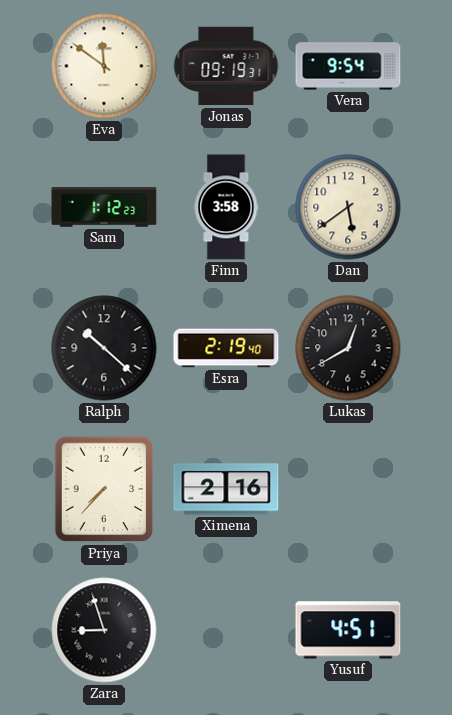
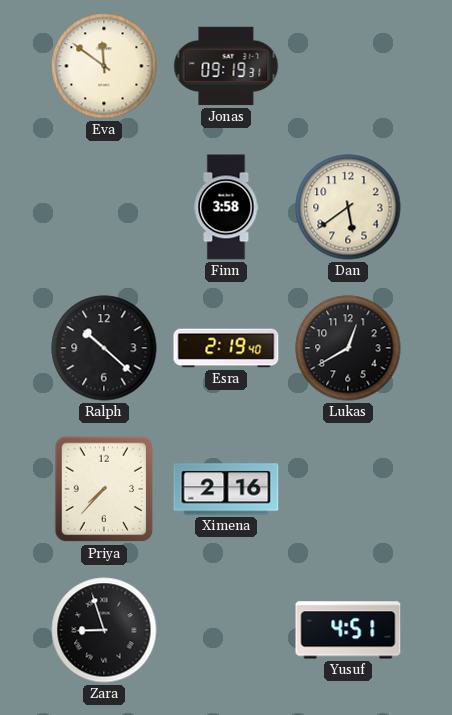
Vera: 9:54 -> none
Sam: 1:12 -> none
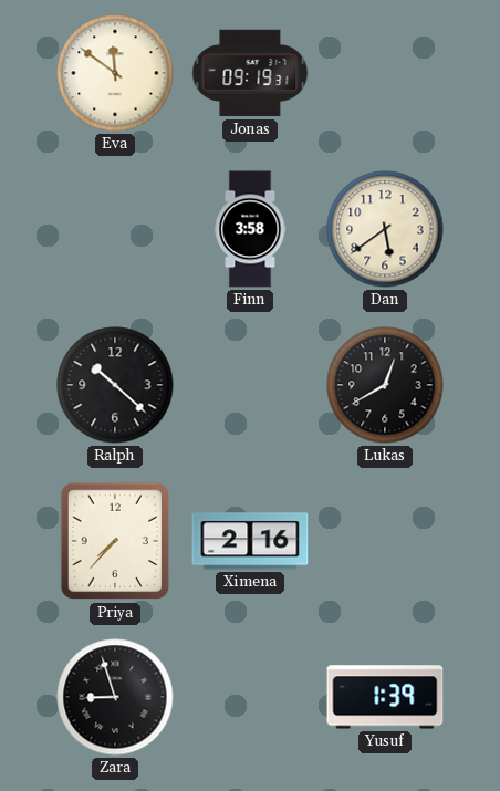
Esra: 2:19 -> none
Yusuf: 4:51 -> 1:39
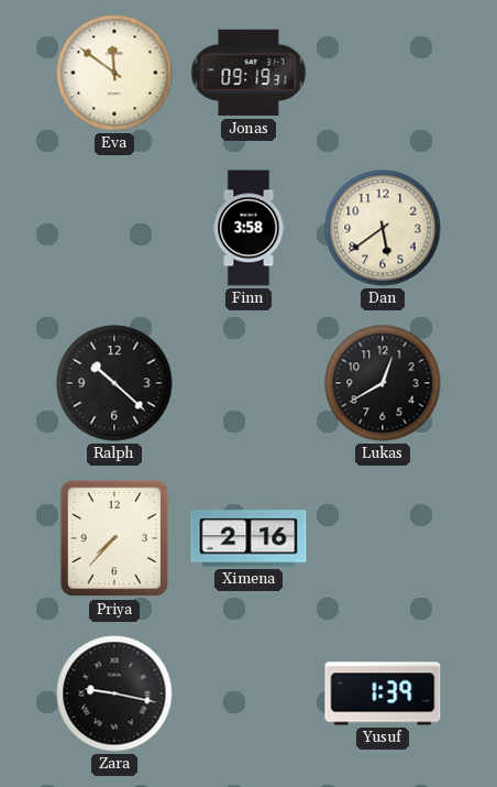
Zara: 8:57 -> 9:17
